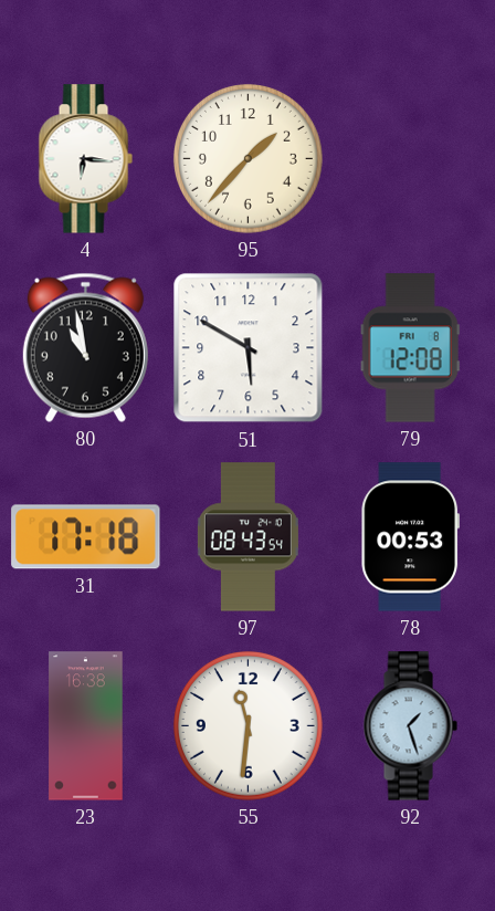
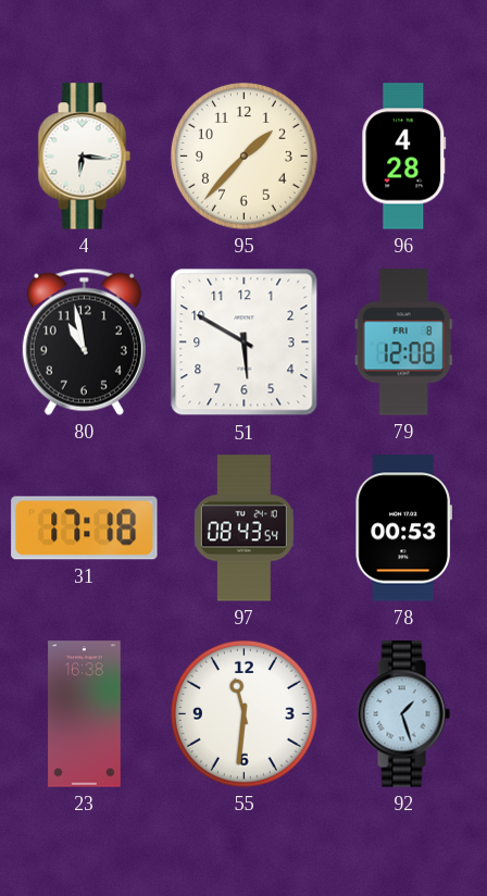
96: none -> 4:28
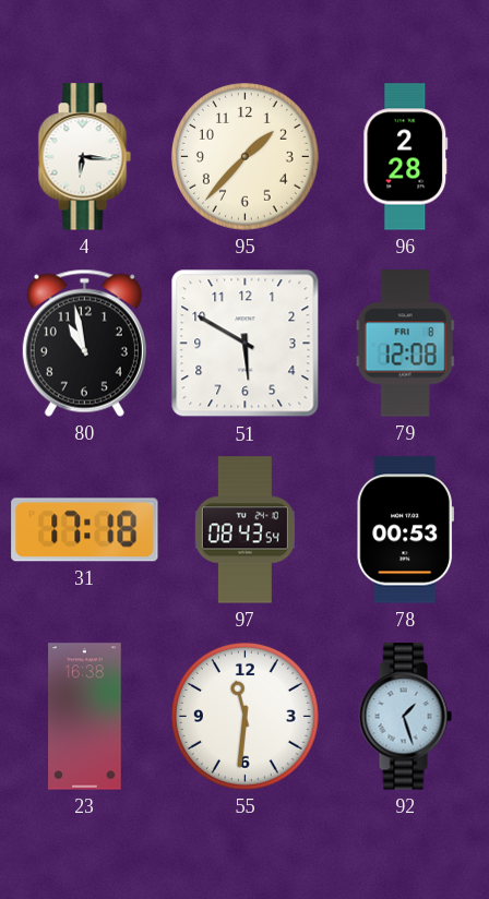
96: 4:28 -> 2:28
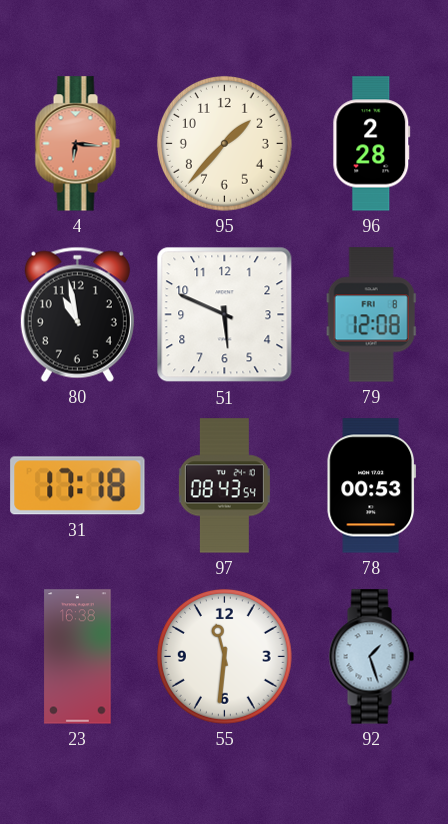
4 dial: white -> salmon
51: 5:50 -> 5:49
